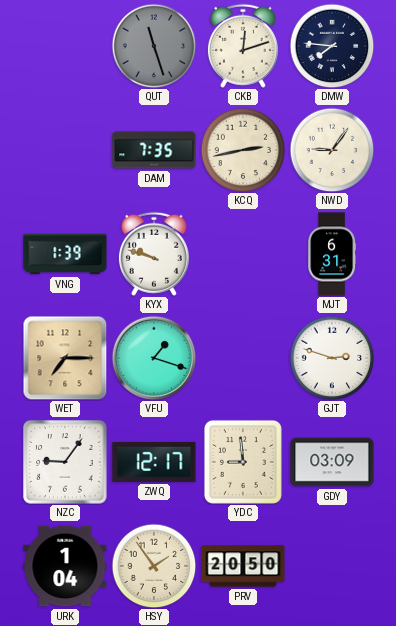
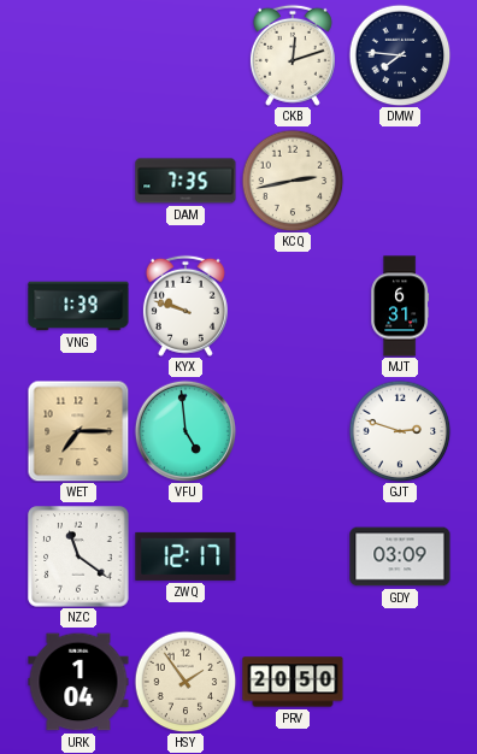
QUT: 11:27 -> none
NWD: 9:06 -> none
VFU: 1:18 -> 4:59
NZC: 9:06 -> 11:21
YDC: 8:59 -> none
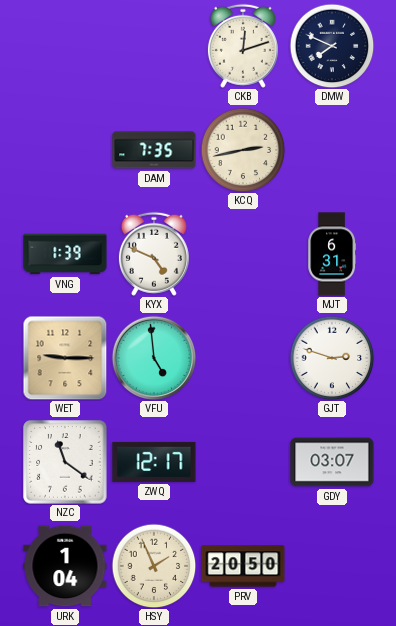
DMW: 7:46 -> 7:49
KYX: 9:48 -> 4:49
WET: 7:15 -> 9:15
GDY: 03:09 -> 03:07
HSY: 1:54 -> 1:56
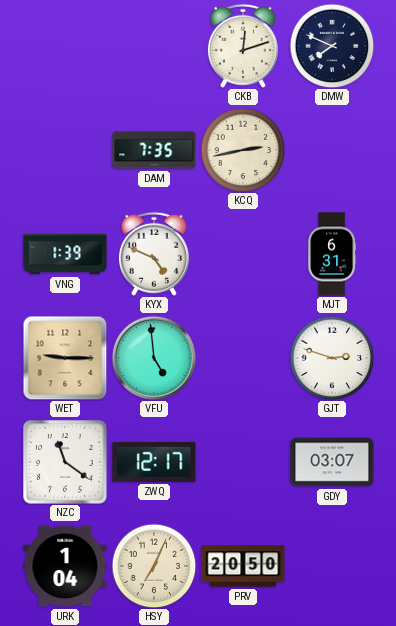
HSY: 1:56 -> 7:04
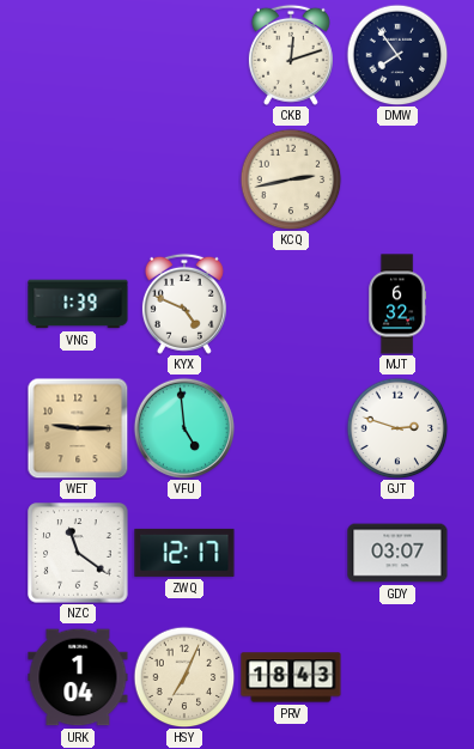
DMW: 7:49 -> 7:54
DAM: 7:35 -> none
MJT: 6:31 -> 6:32
PRV: 20:50 -> 18:43
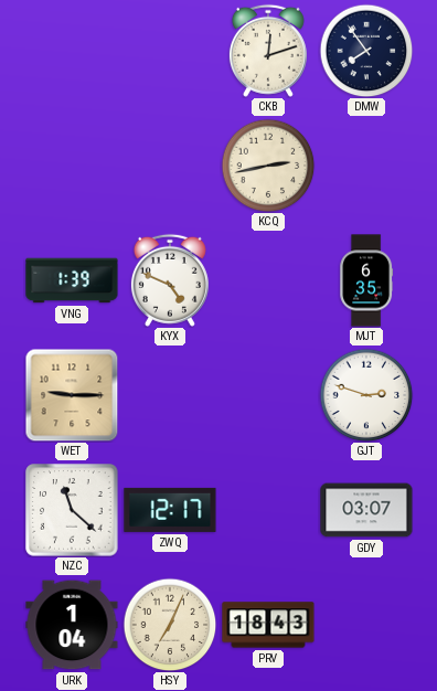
MJT: 6:32 -> 6:35
VFU: 4:59 -> none
NZC: 11:21 -> 11:22
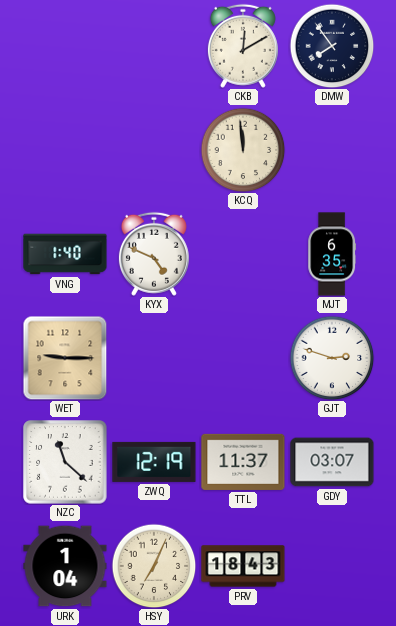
CKB: 12:12 -> 12:10
KCQ: 2:43 -> 11:59
VNG: 1:39 -> 1:40
ZWQ: 12:17 -> 12:19
TTL: none -> 11:37
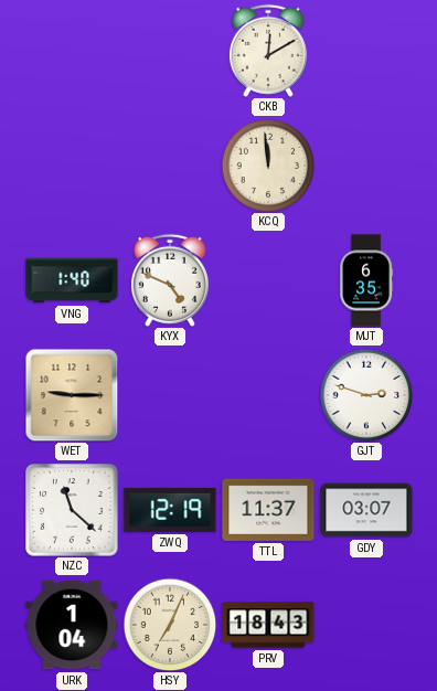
DMW: 7:54 -> none
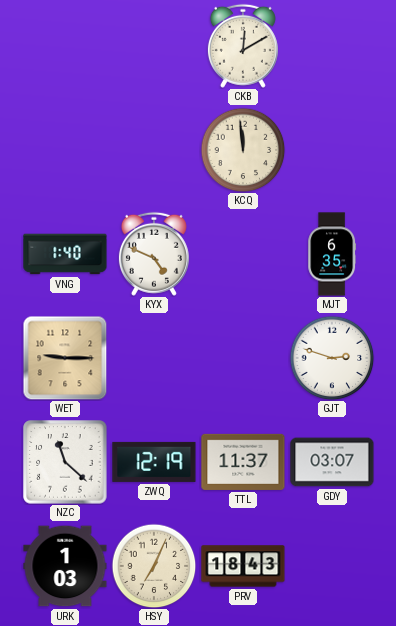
URK: 1:04 -> 1:03
